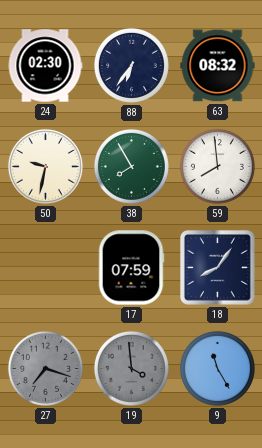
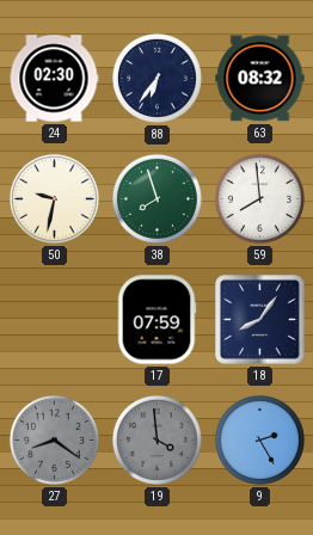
38: 7:55 -> 7:57
27: 7:18 -> 8:21
9: 11:25 -> 2:25
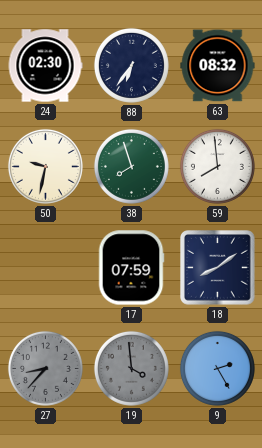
18: 8:06 -> 8:09
27: 8:21 -> 8:37
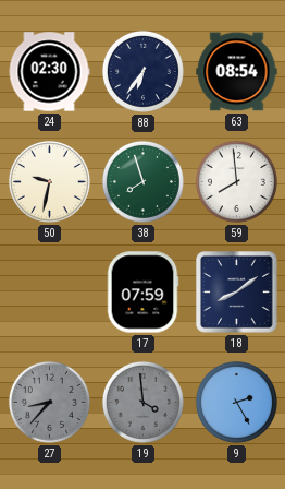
63: 08:32 -> 08:54
